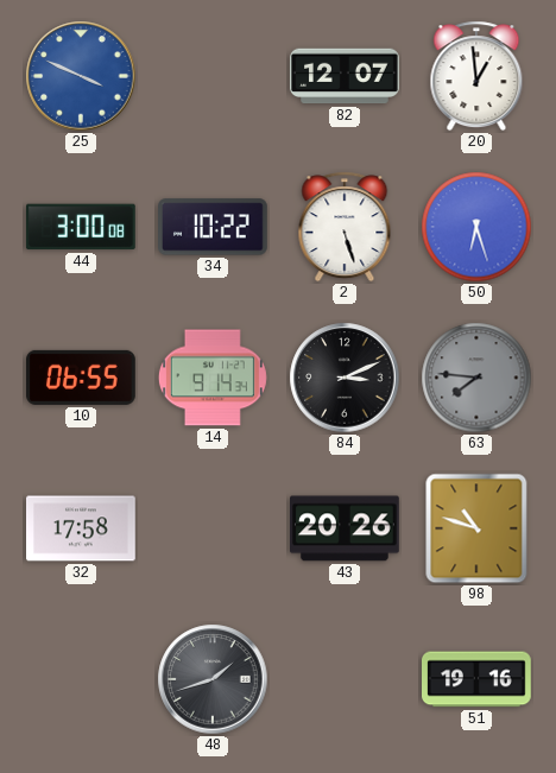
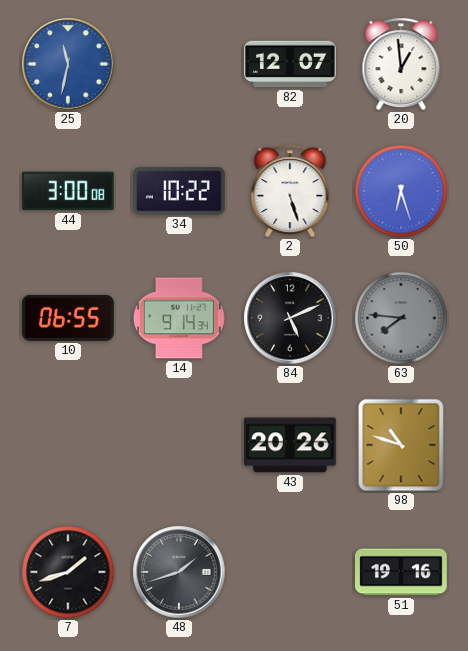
25: 3:49 -> 11:32
84: 3:11 -> 5:11
32: 17:58 -> none
7: none -> 1:42
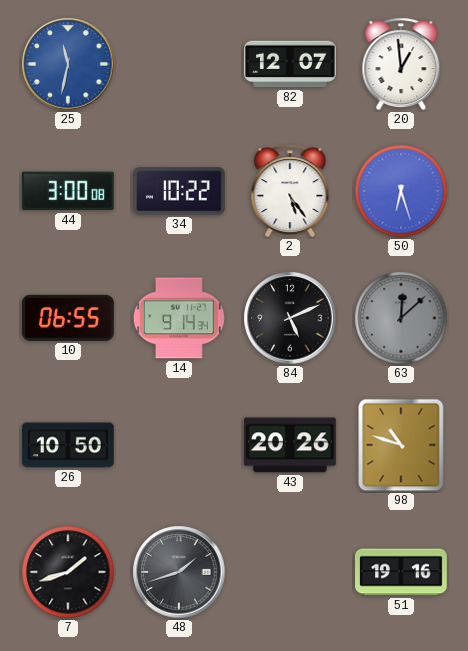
2: 5:27 -> 5:24
63: 7:46 -> 12:08
26: none -> 10:50
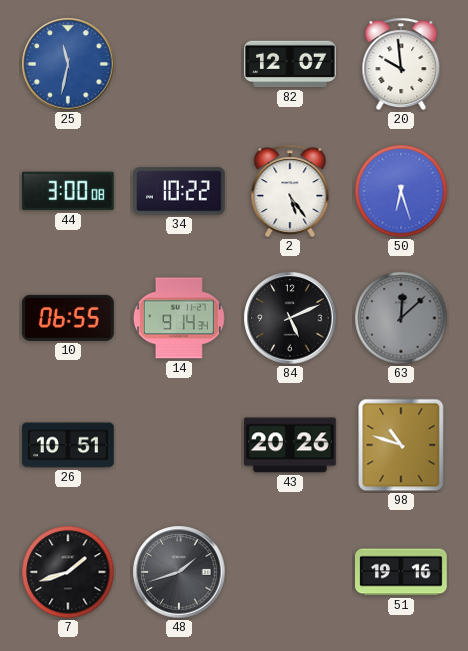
20: 12:59 -> 9:59
26: 10:50 -> 10:51
